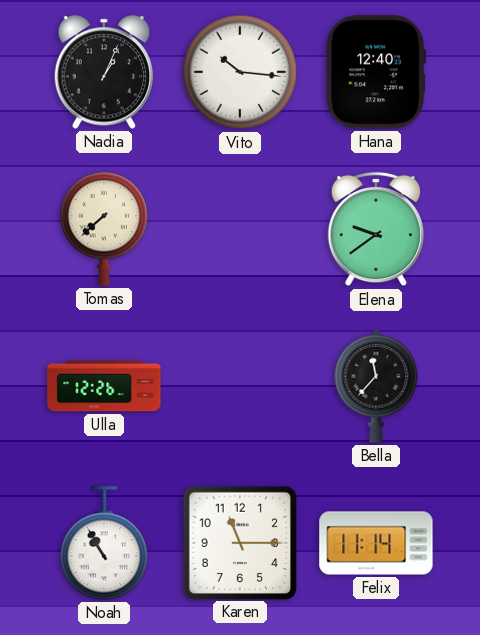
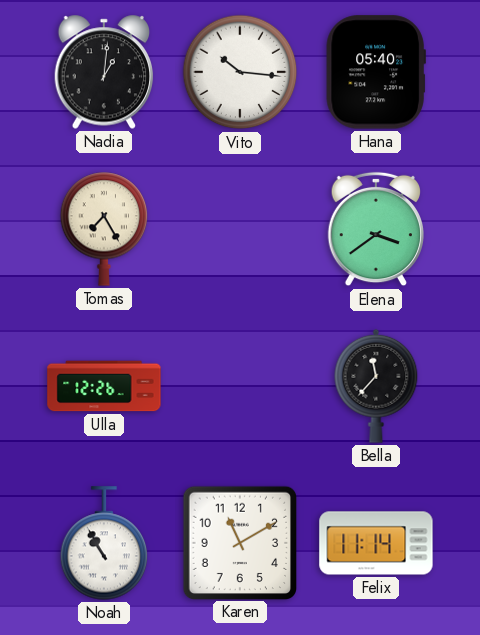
Nadia: 1:04 -> 1:01
Hana: 12:40 -> 05:40
Tomas: 7:38 -> 7:25
Elena: 9:39 -> 3:39
Karen: 11:15 -> 11:10
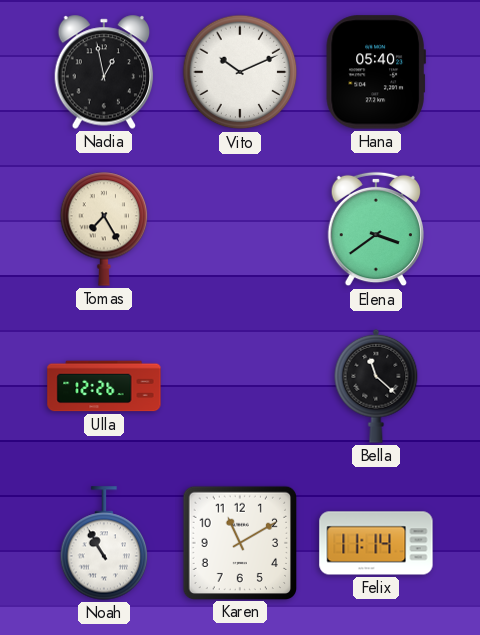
Nadia: 1:01 -> 12:58
Vito: 10:16 -> 10:11
Bella: 11:37 -> 11:22
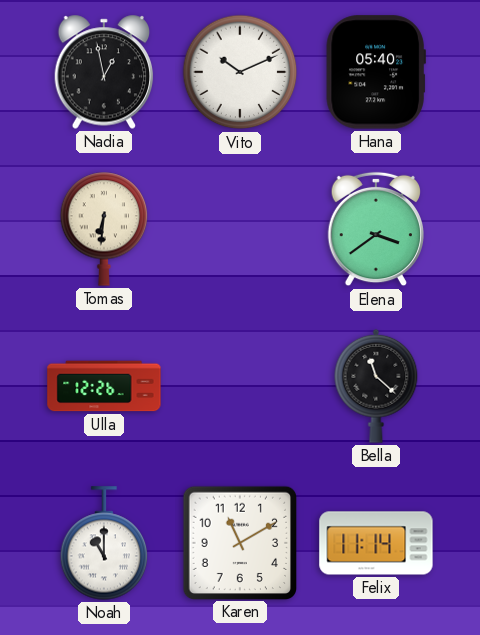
Tomas: 7:25 -> 6:31
Noah: 10:55 -> 11:00
